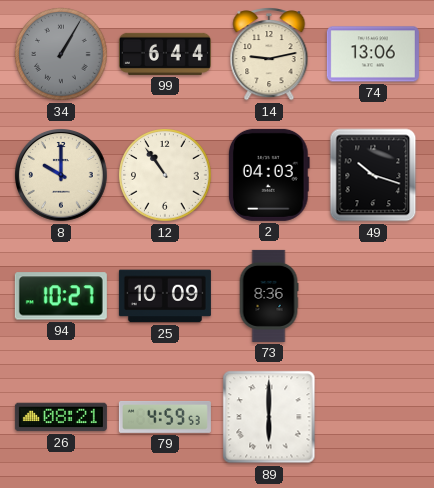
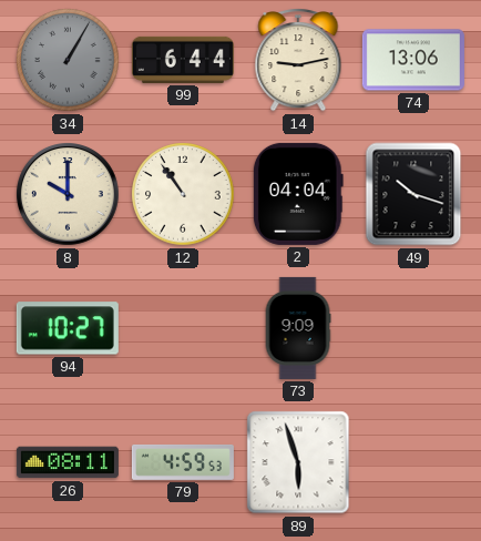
2: 04:03 -> 04:04
25: 10:09 -> none
73: 8:36 -> 9:09
26: 08:21 -> 08:11
89: 6:00 -> 5:57
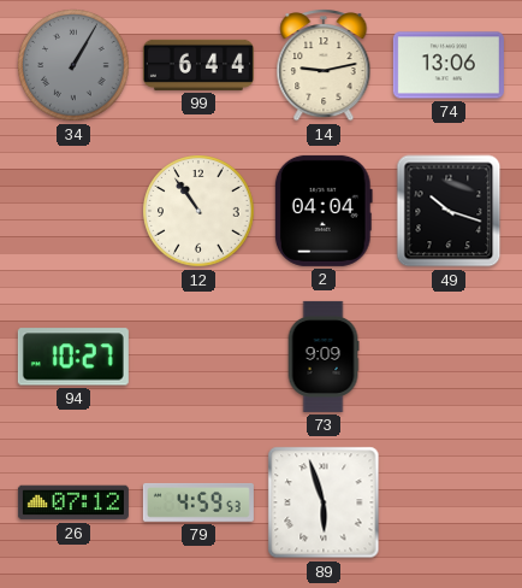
8: 10:00 -> none
26: 08:11 -> 07:12
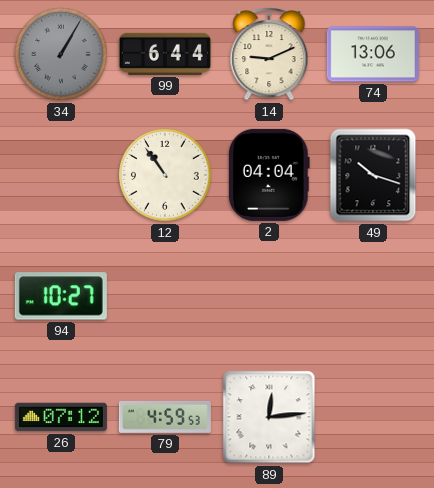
14: 9:13 -> 9:11
73: 9:09 -> none
89: 5:57 -> 12:14
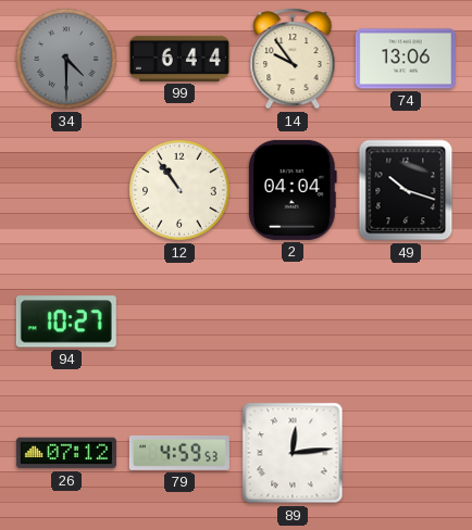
34: 1:05 -> 4:30
14: 9:11 -> 9:54
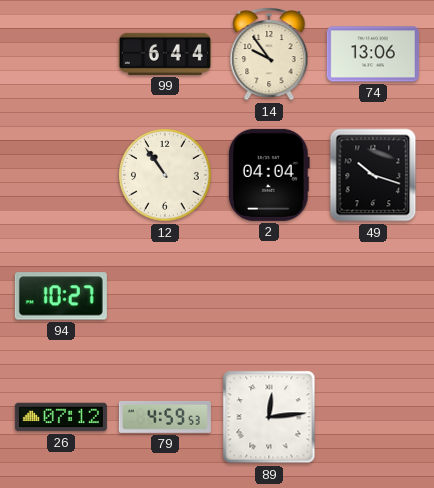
34: 4:30 -> none
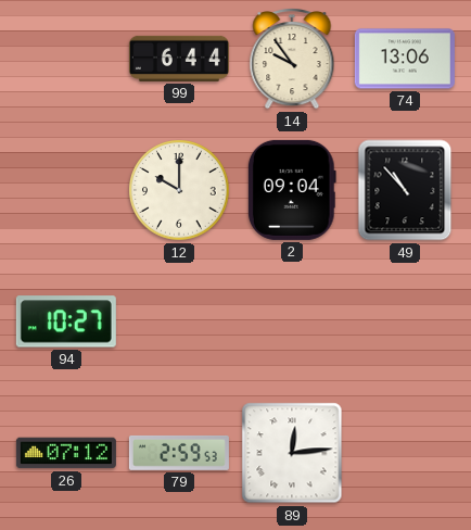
12: 10:54 -> 10:00
2: 04:04 -> 09:04
49: 10:18 -> 10:53
79: 4:59 -> 2:59
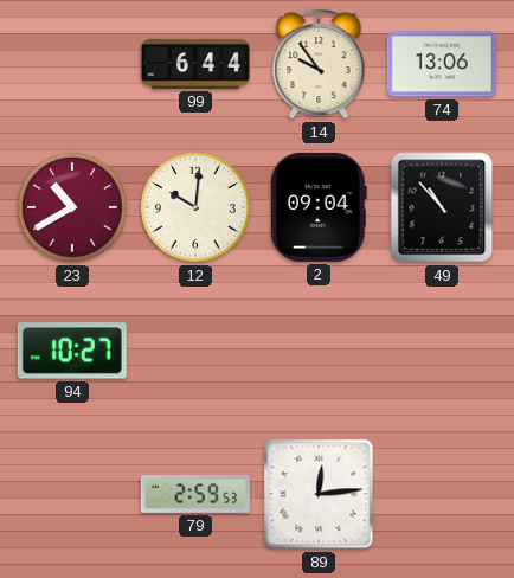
23: none -> 10:40
12: 10:00 -> 10:01
26: 07:12 -> none
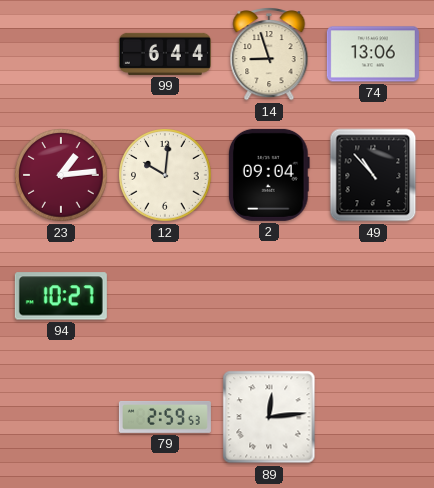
14: 9:54 -> 8:57
23: 10:40 -> 1:14
